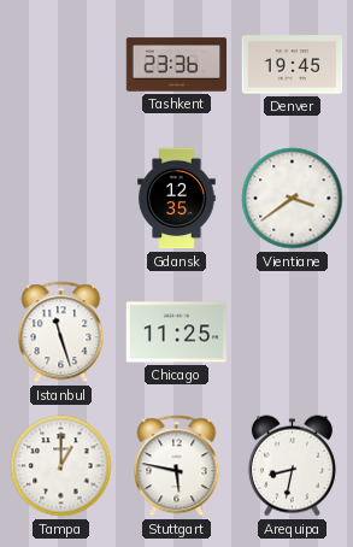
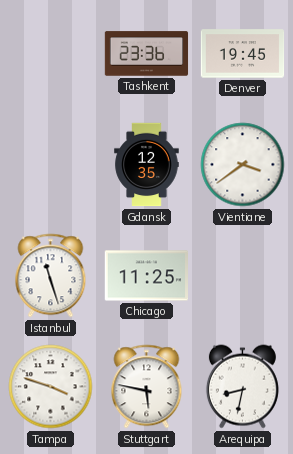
Tampa: 1:00 -> 3:48
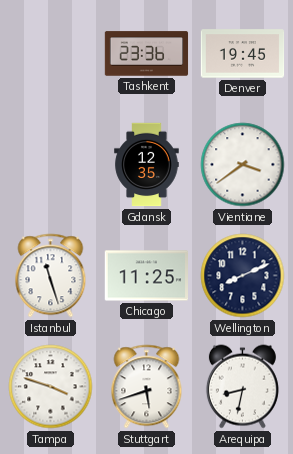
Wellington: none -> 8:11
Stuttgart: 5:47 -> 5:42
